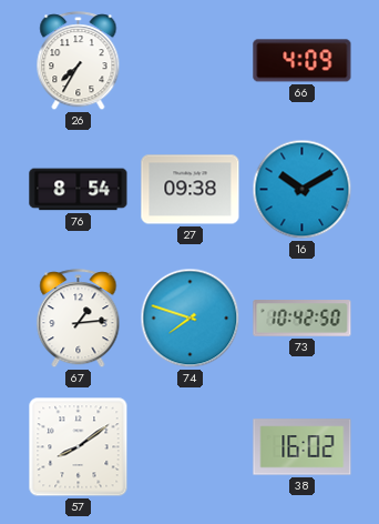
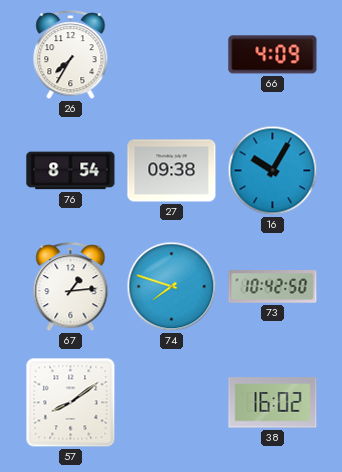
16: 10:10 -> 10:05
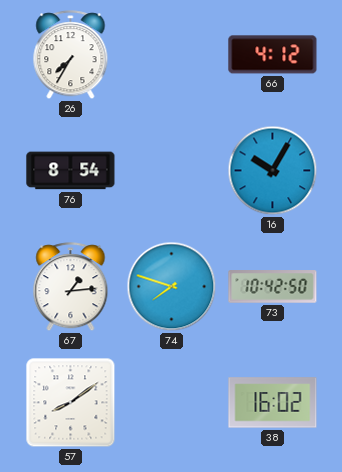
66: 4:09 -> 4:12
27: 09:38 -> none
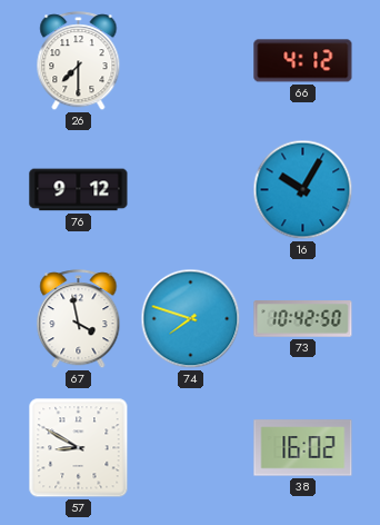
26: 7:35 -> 7:30
76: 8:54 -> 9:12
67: 1:14 -> 3:58
57: 8:09 -> 8:50
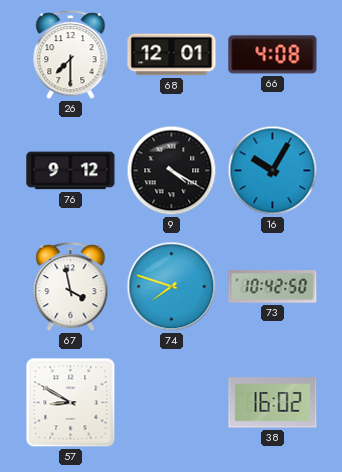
68: none -> 12:01
66: 4:12 -> 4:08
9: none -> 4:20
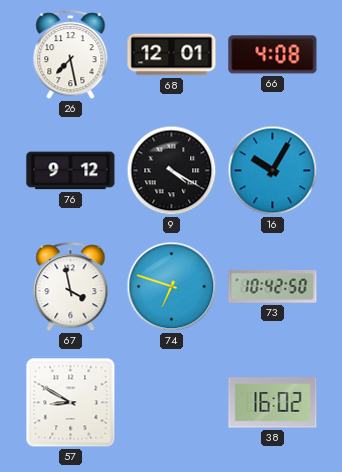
26: 7:30 -> 7:28
74: 7:48 -> 6:48
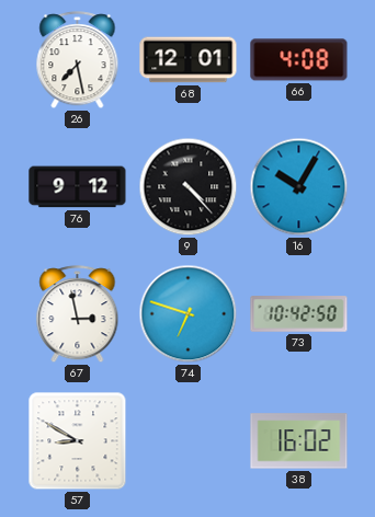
9: 4:20 -> 4:23
67: 3:58 -> 2:58
